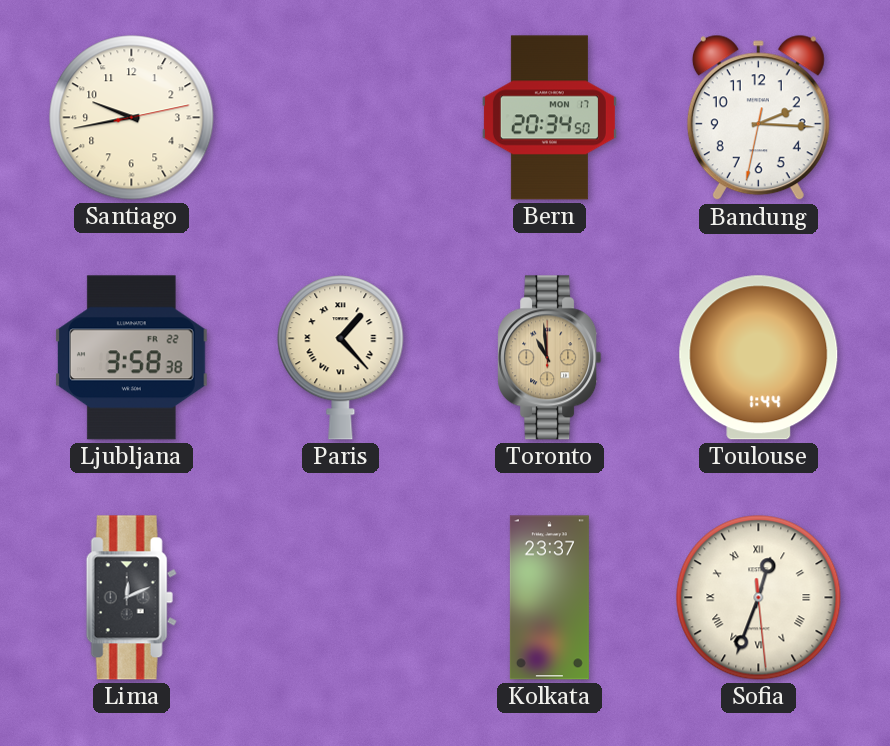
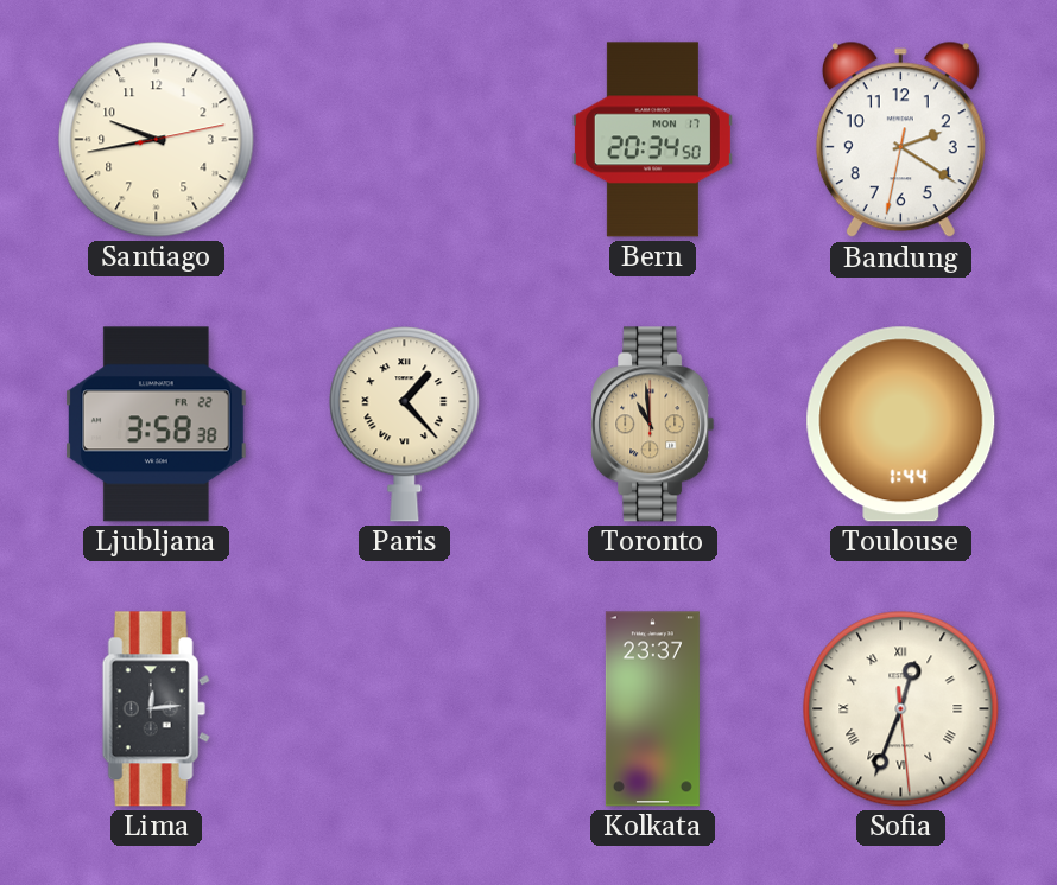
Bandung: 2:15 -> 2:20
Lima: 12:11 -> 12:14
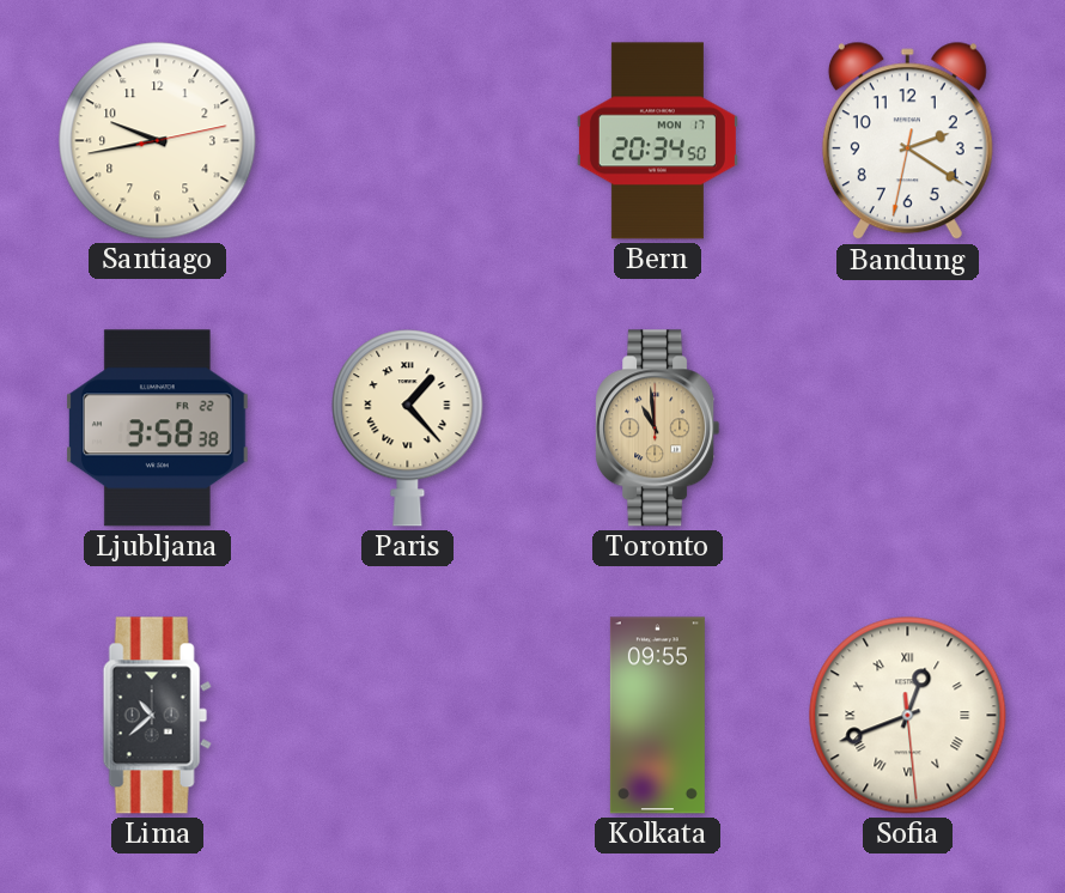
Toulouse: 1:44 -> none
Lima: 12:14 -> 10:38
Kolkata: 23:37 -> 09:55
Sofia: 12:33 -> 12:41
